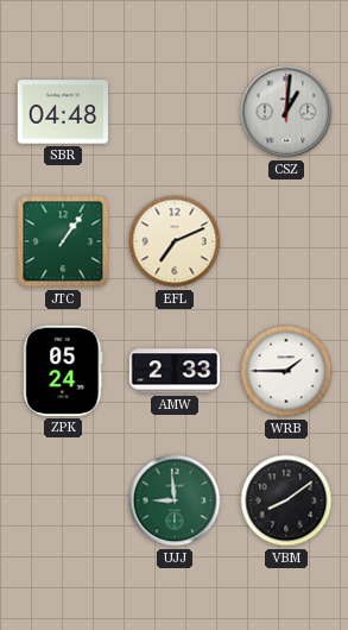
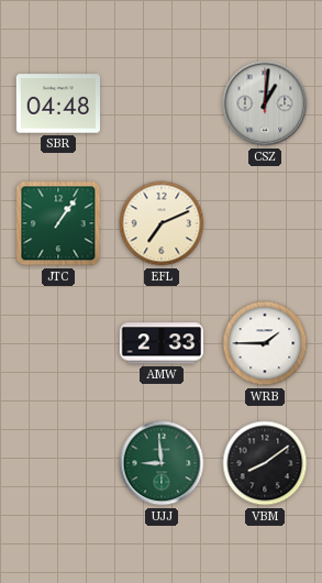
ZPK: 05:24 -> none
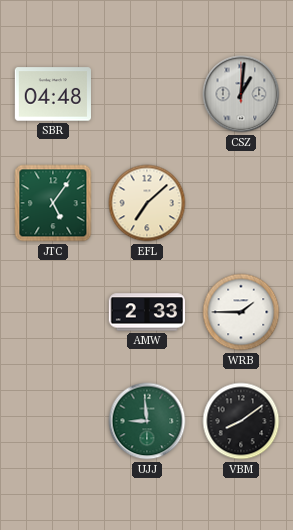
JTC: 1:06 -> 5:06
EFL: 7:11 -> 7:08
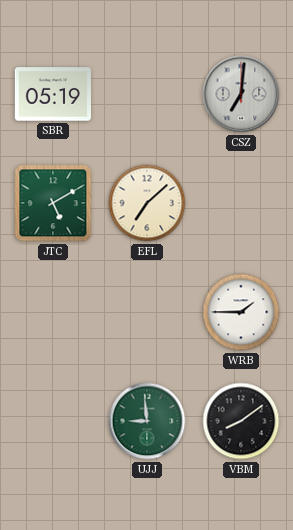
SBR: 04:48 -> 05:19
CSZ: 1:01 -> 7:01
JTC: 5:06 -> 5:10
AMW: 2:33 -> none
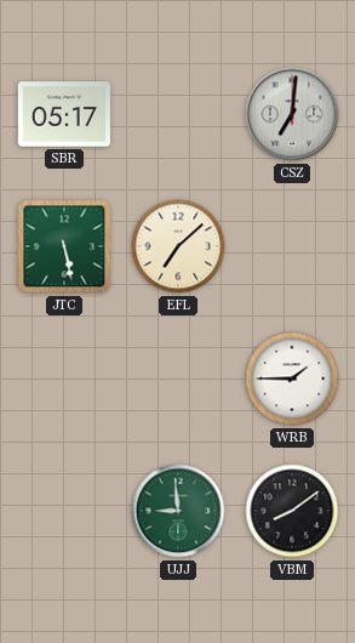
SBR: 05:19 -> 05:17
JTC: 5:10 -> 5:28
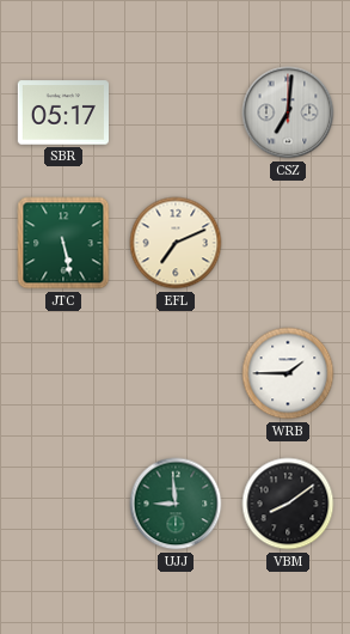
EFL: 7:08 -> 7:11
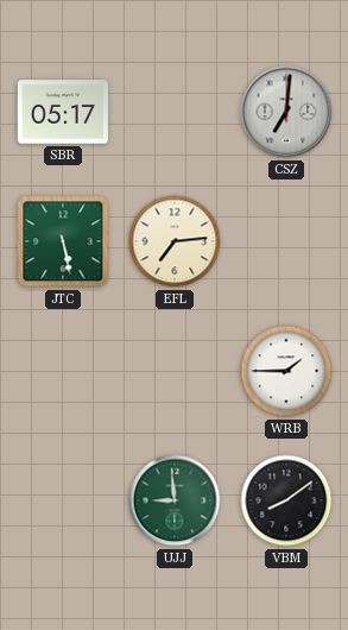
EFL: 7:11 -> 7:14
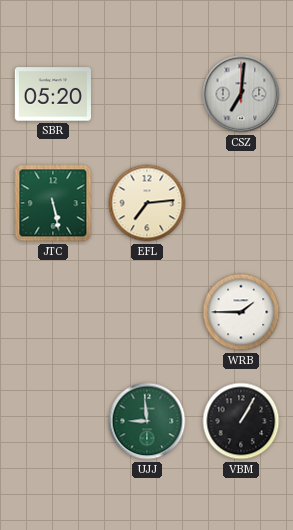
SBR: 05:17 -> 05:20
VBM: 8:09 -> 1:05
